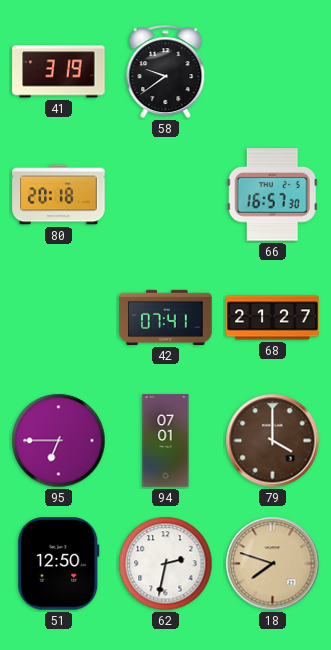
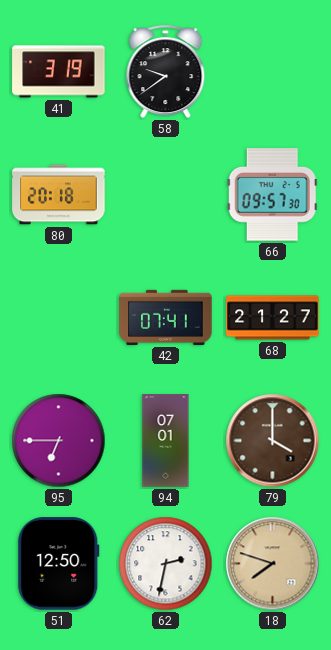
66: 16:57 -> 09:57
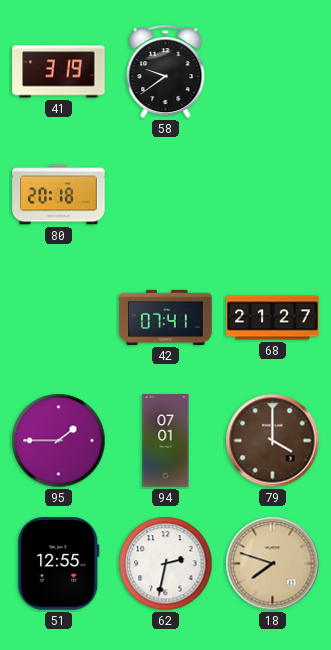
66: 09:57 -> none
95: 6:45 -> 1:45
51: 12:50 -> 12:55
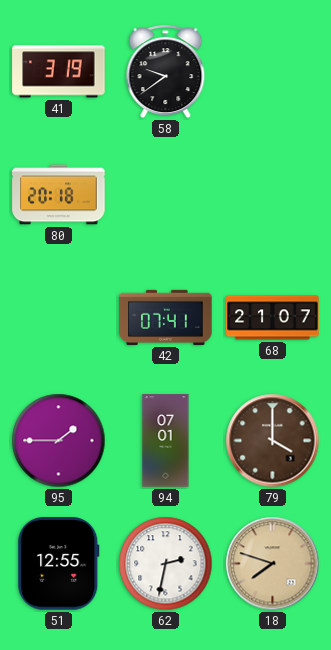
68: 21:27 -> 21:07
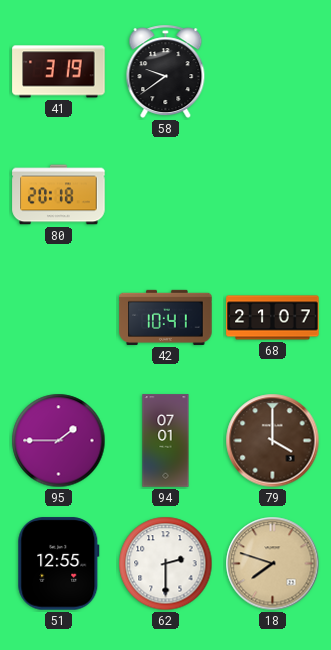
42: 07:41 -> 10:41
62: 2:32 -> 2:30
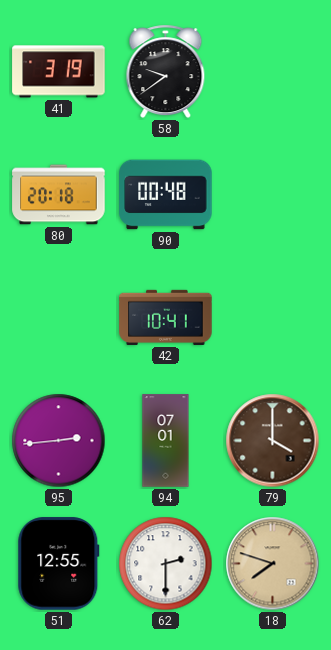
90: none -> 00:48
68: 21:07 -> none
95: 1:45 -> 2:44
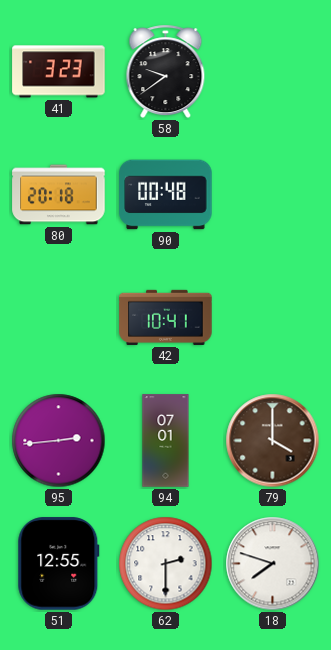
41: 3:19 -> 3:23
18 dial: champagne -> white
